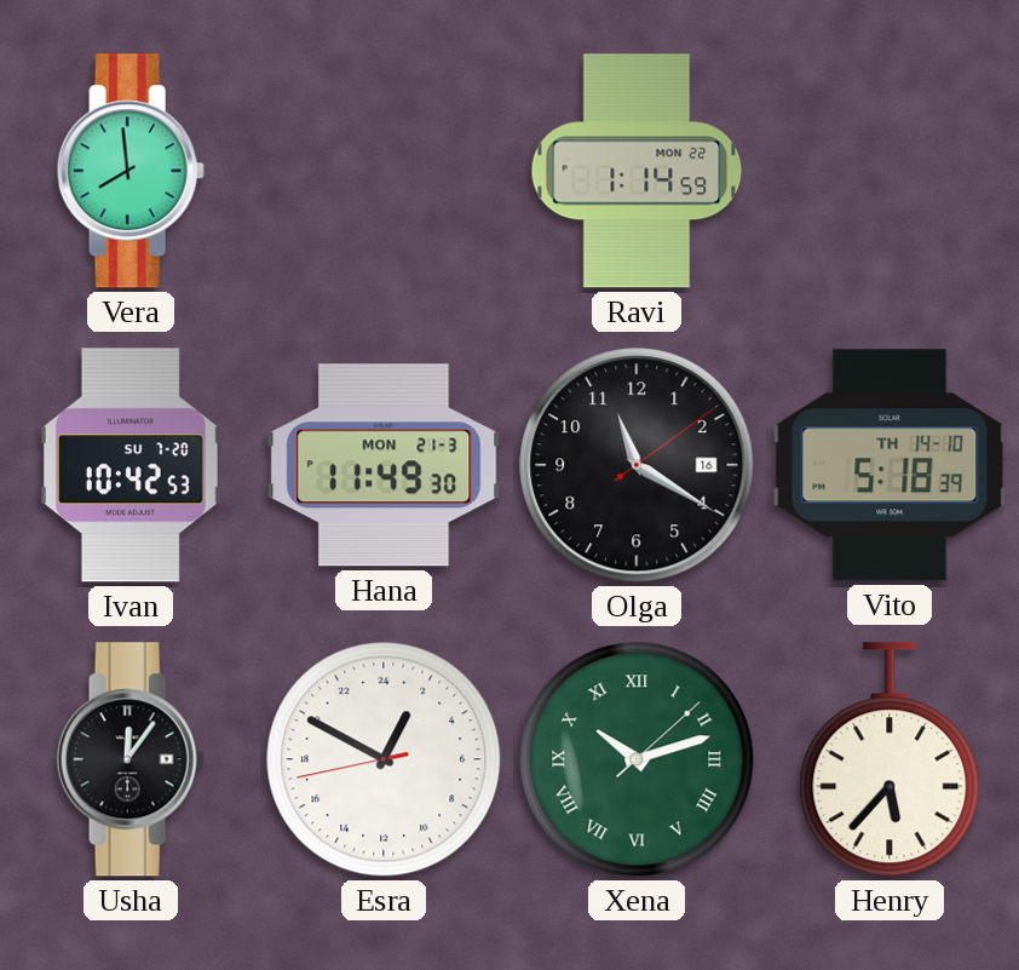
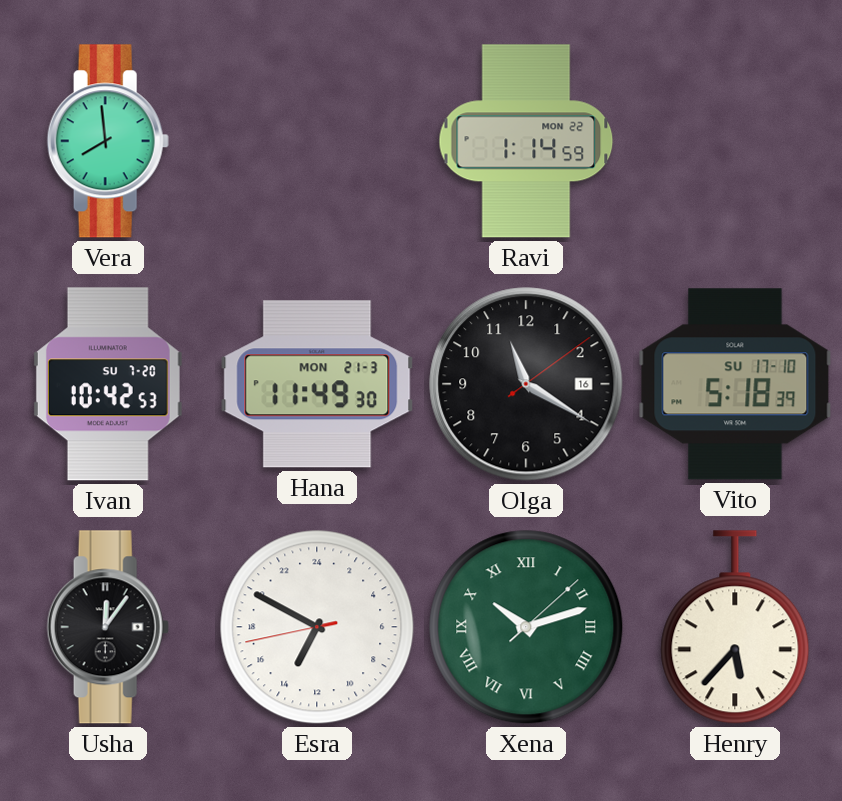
Vito date: TH 14-10 -> SU 17-10
Esra: 1:49 -> 13:49
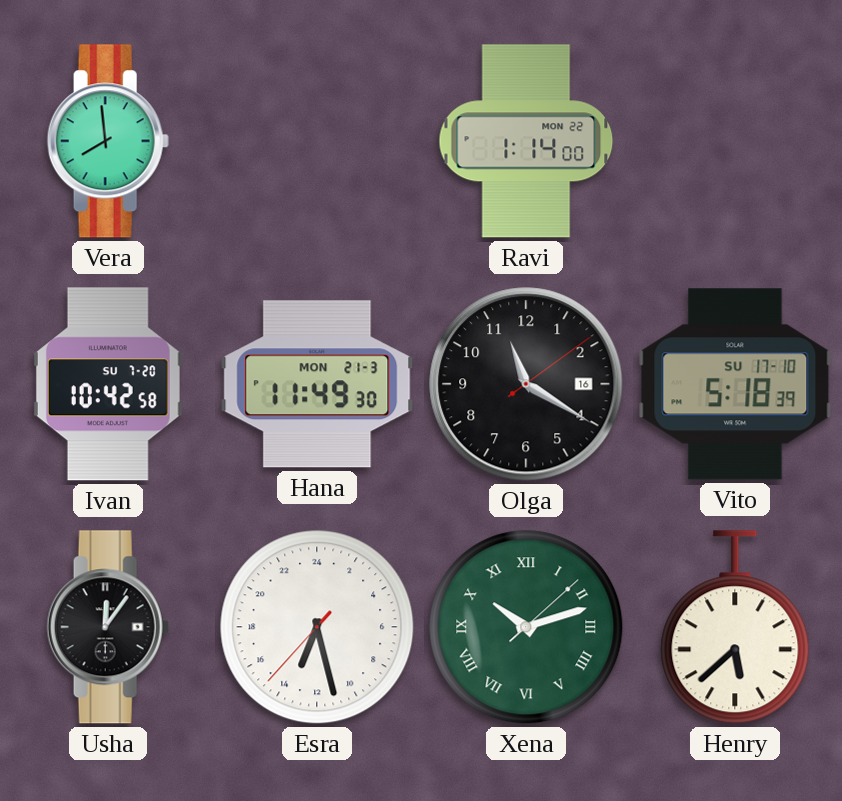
Ravi: 1:14:59 -> 1:14:00
Ivan: 10:42:53 -> 10:42:58
Esra: 13:49 -> 13:27
Henry: 5:37 -> 5:38
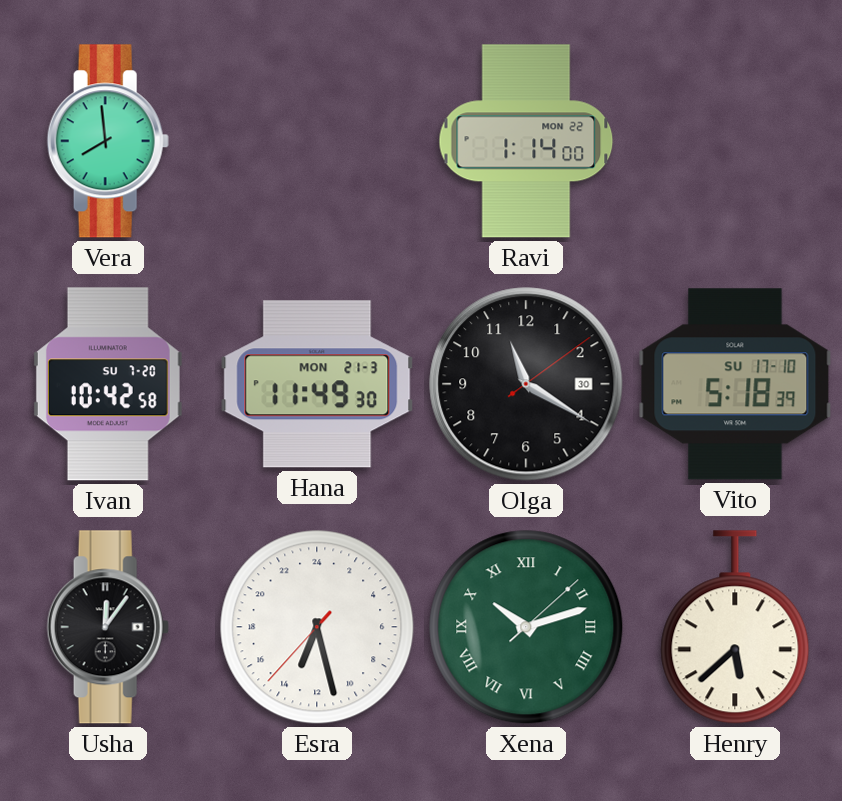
Olga date: 16 -> 30
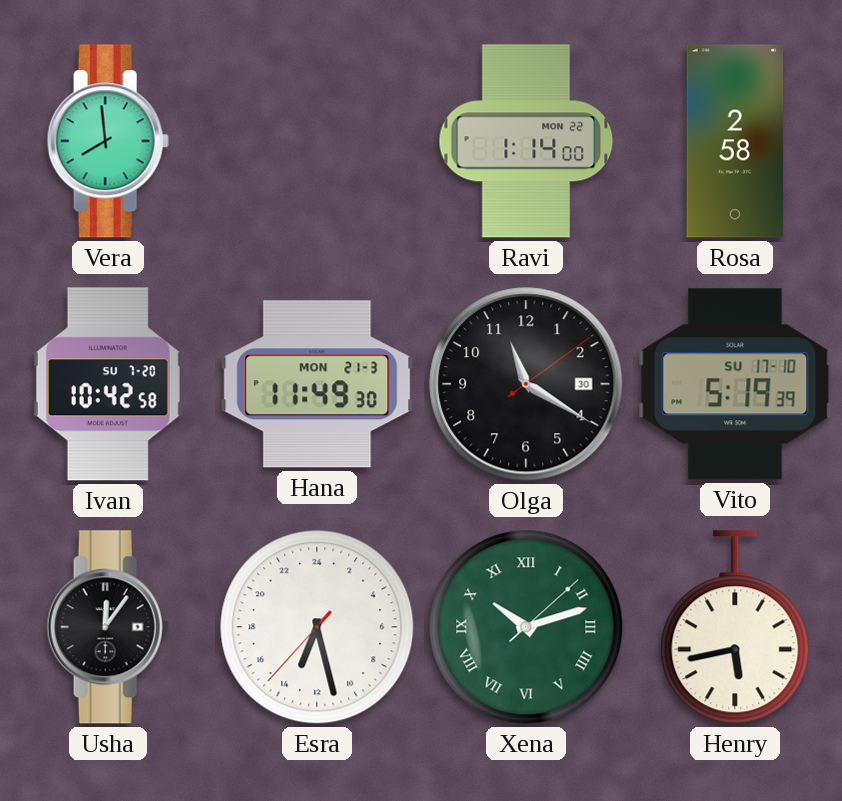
Rosa: none -> 2:58
Vito: 5:18 -> 5:19
Henry: 5:38 -> 5:43
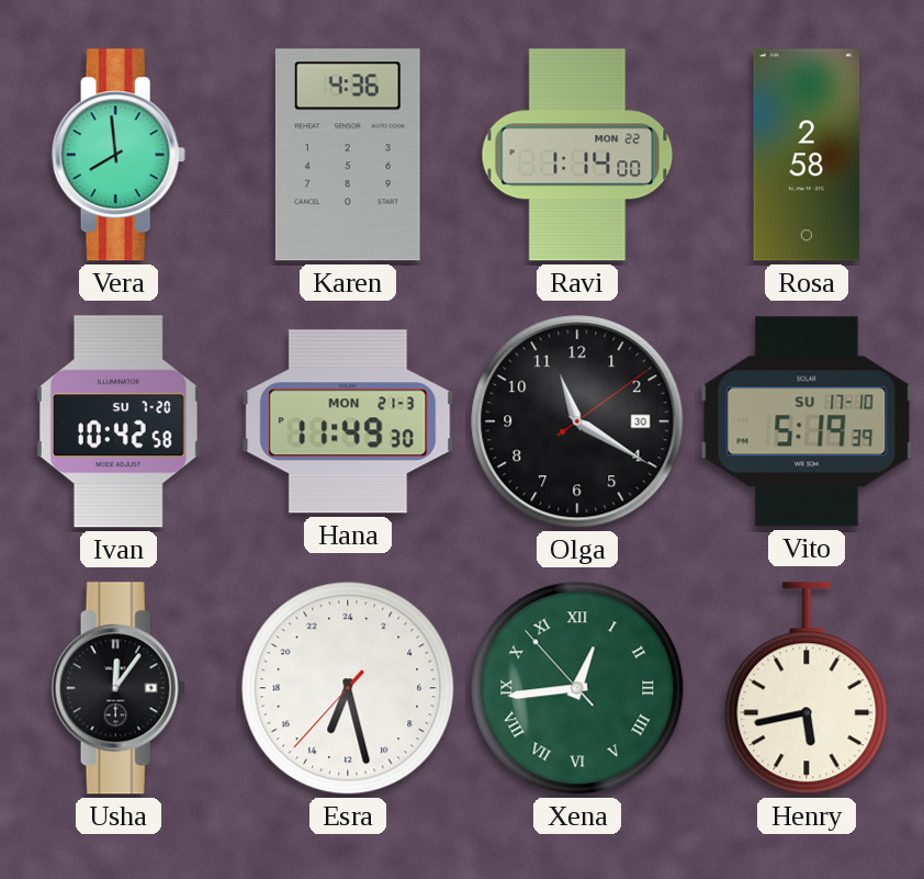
Karen: none -> 4:36
Xena: 10:12 -> 12:43
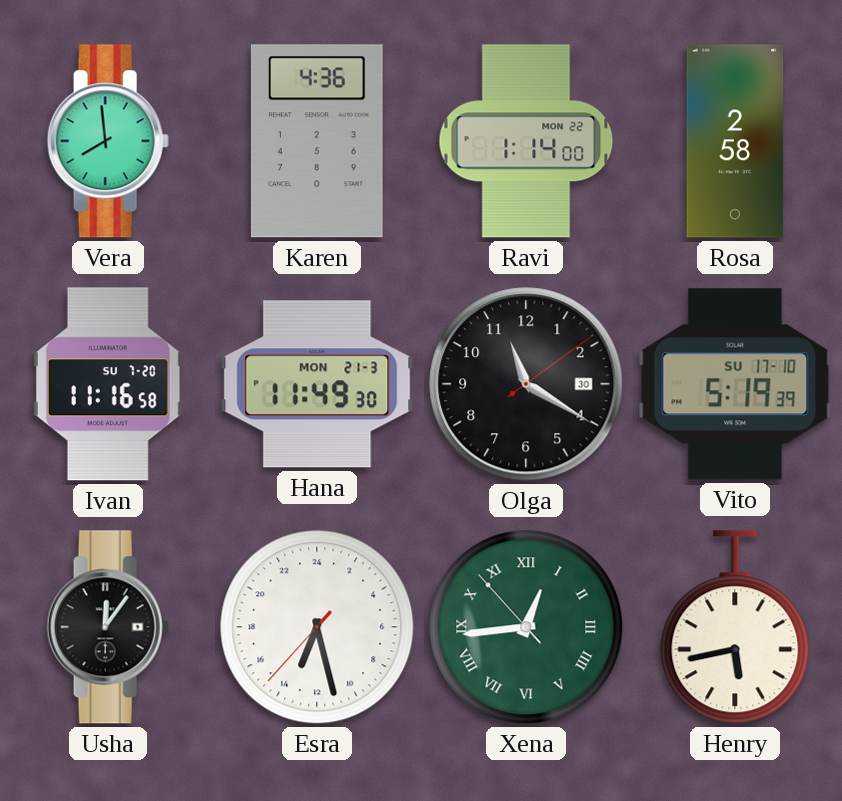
Ivan: 10:42 -> 11:16
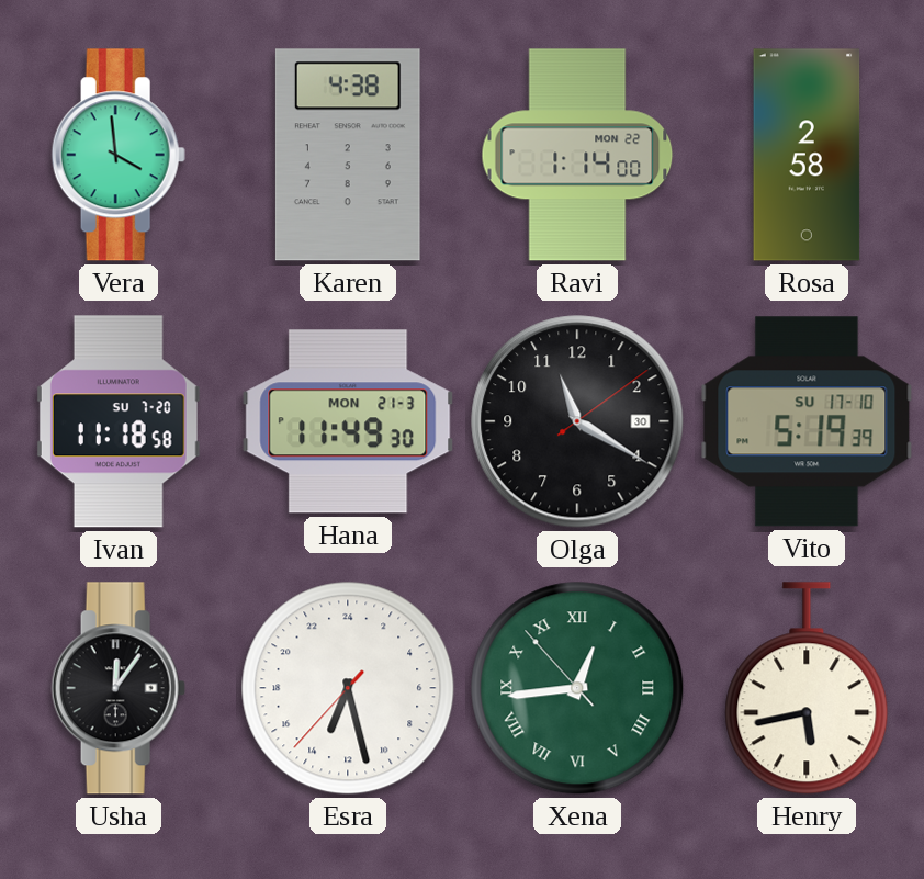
Vera: 7:59 -> 3:59
Karen: 4:36 -> 4:38
Ivan: 11:16 -> 11:18
